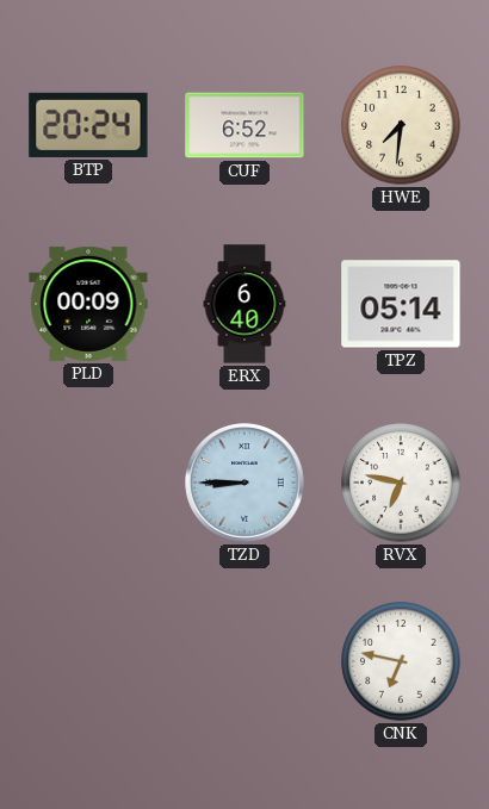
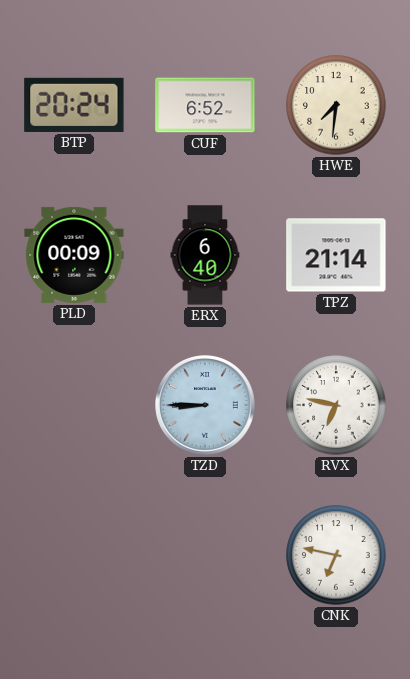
TPZ: 05:14 -> 21:14
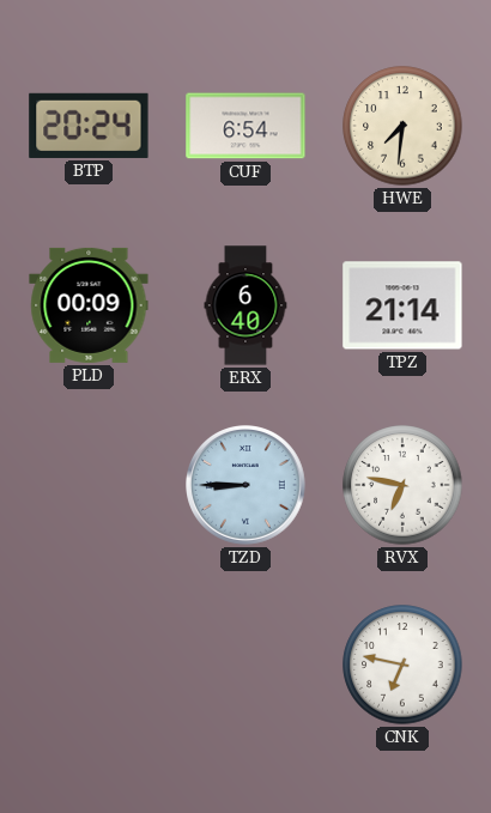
CUF: 6:52 -> 6:54
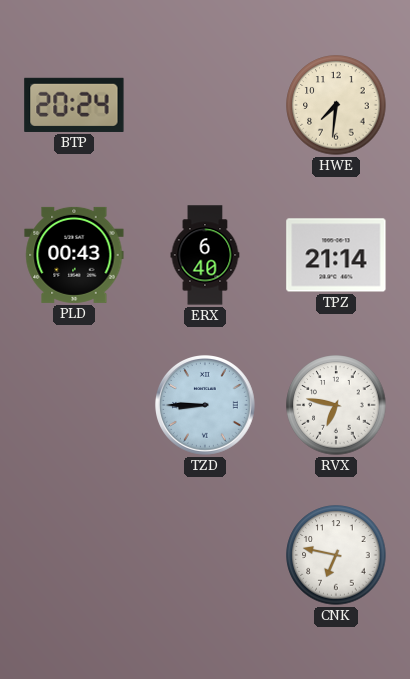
CUF: 6:54 -> none
PLD: 00:09 -> 00:43
